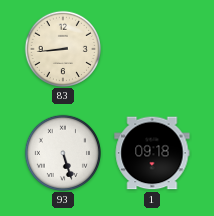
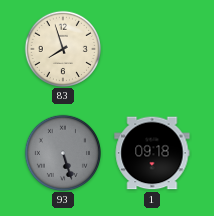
83: 8:44 -> 7:57
93 dial: white -> grey
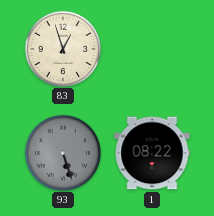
83: 7:57 -> 12:57
1: 09:18 -> 08:22
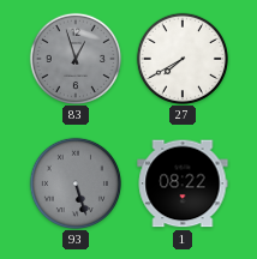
83 dial: cream -> grey
27: none -> 7:40
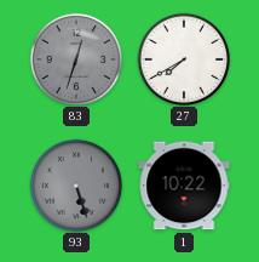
83: 12:57 -> 12:33
1: 08:22 -> 10:22
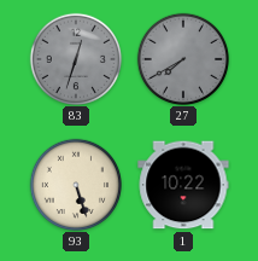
27 dial: white -> grey
93 dial: grey -> cream
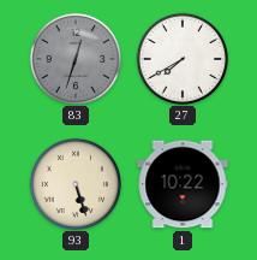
27 dial: grey -> white
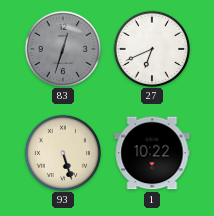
27: 7:40 -> 6:41
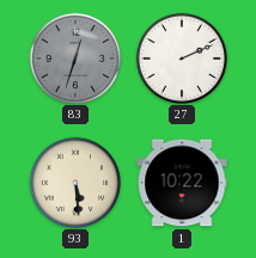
27: 6:41 -> 2:11
93: 5:27 -> 5:29
